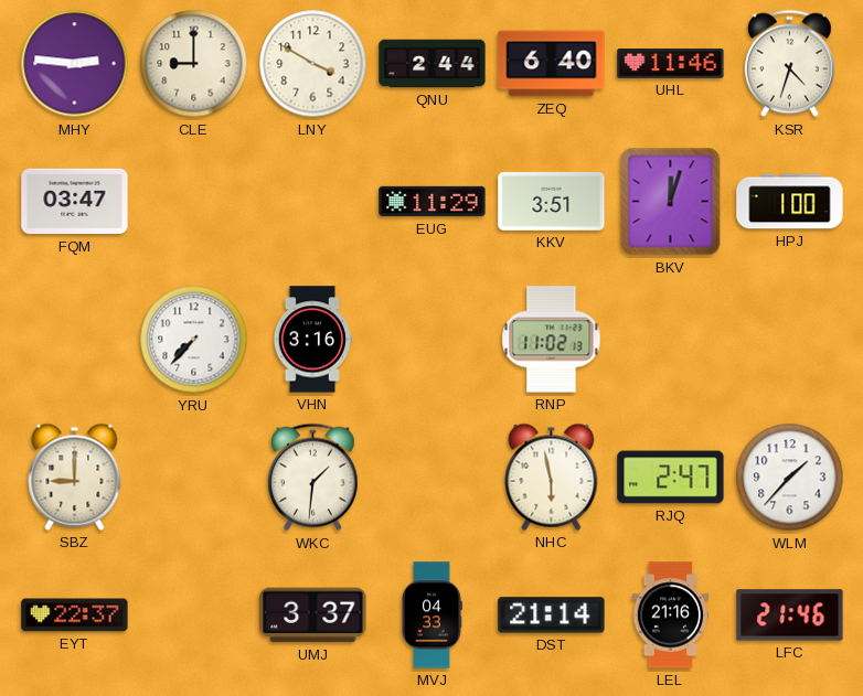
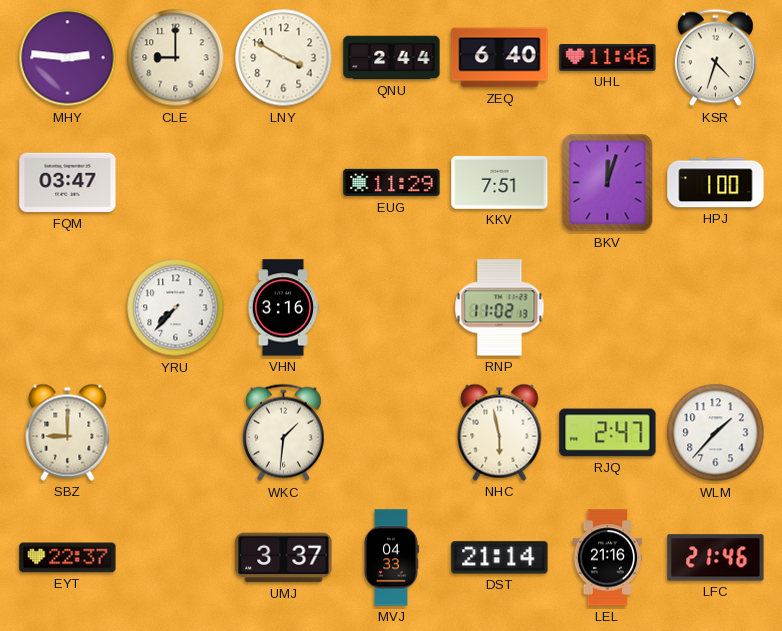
KKV: 3:51 -> 7:51
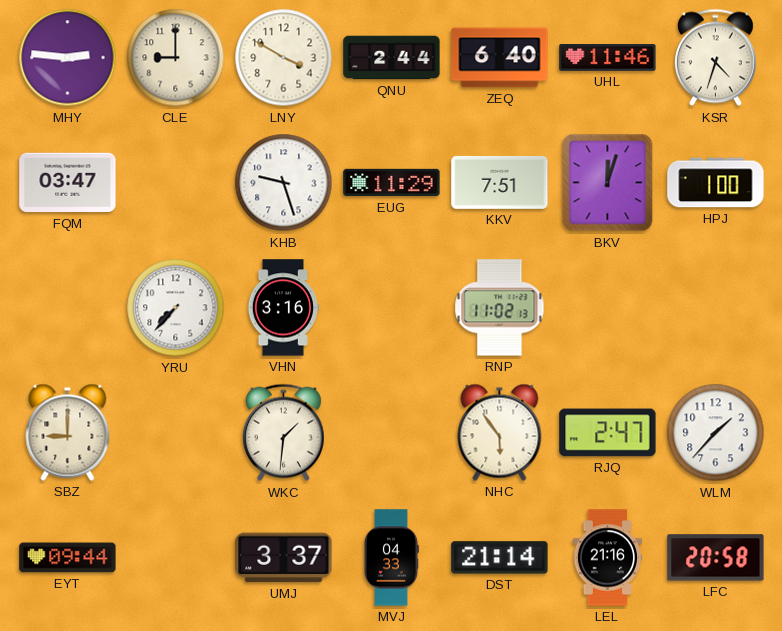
KHB: none -> 9:27
NHC: 5:58 -> 5:54
EYT: 22:37 -> 09:44
LFC: 21:46 -> 20:58
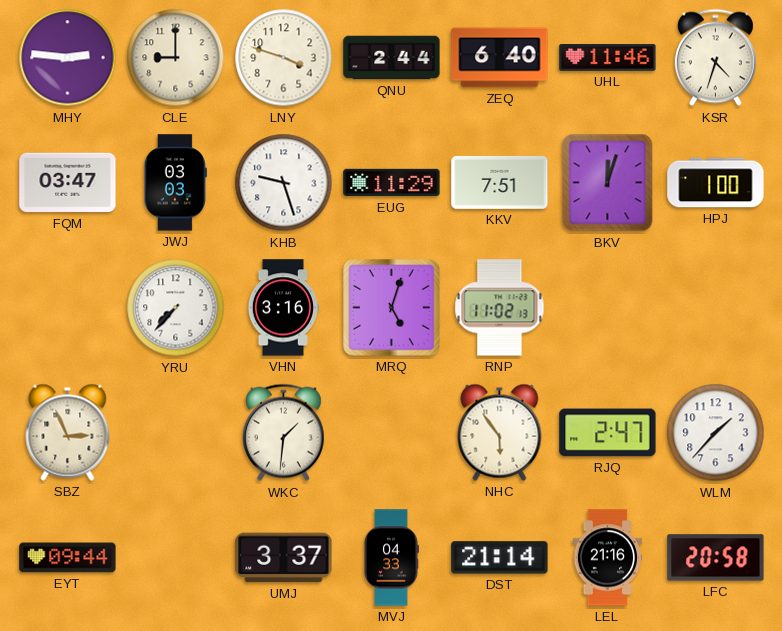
LNY: 3:50 -> 3:48
JWJ: none -> 03:03
MRQ: none -> 5:03
SBZ: 9:00 -> 2:56
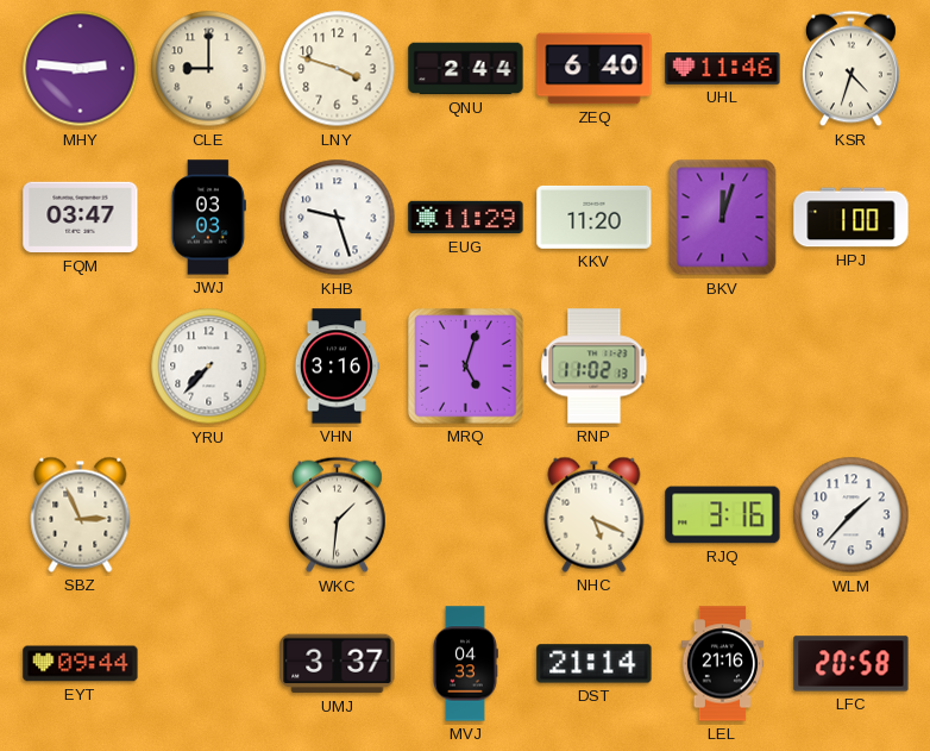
KKV: 7:51 -> 11:20
NHC: 5:54 -> 5:19
RJQ: 2:47 -> 3:16
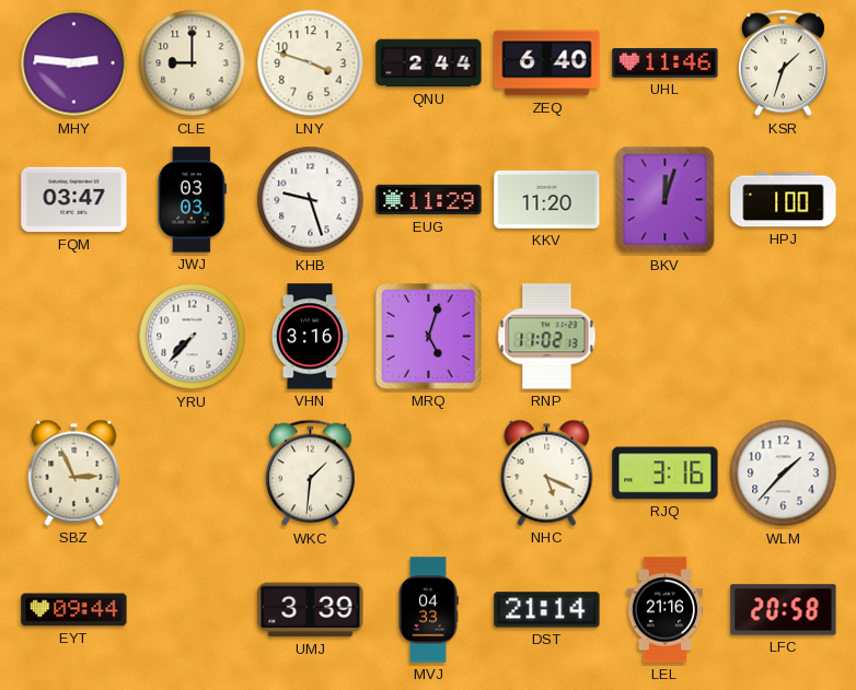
KSR: 4:33 -> 1:33
UMJ: 3:37 -> 3:39
